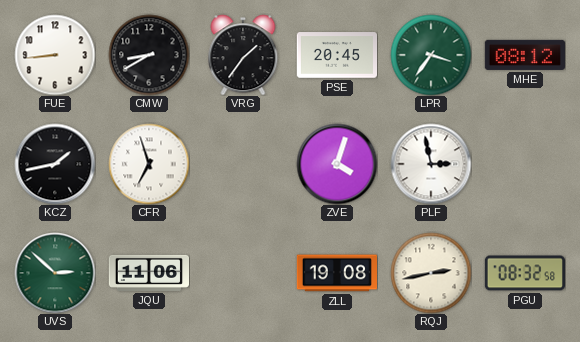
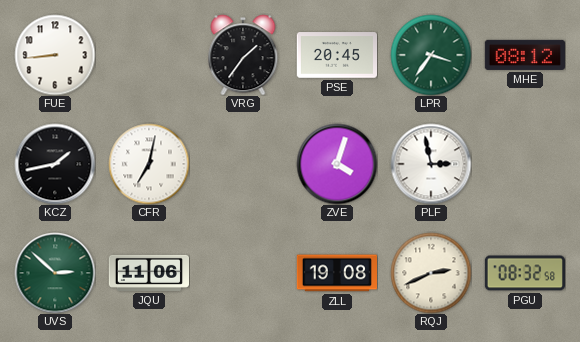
CMW: 8:40 -> none
CFR: 6:57 -> 7:02
RQJ: 2:43 -> 2:41
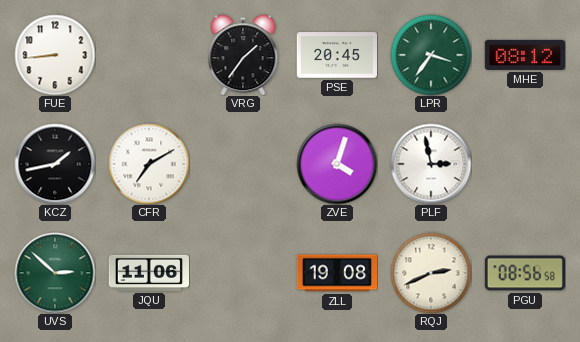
CFR: 7:02 -> 7:10
PGU: 08:32 -> 08:56
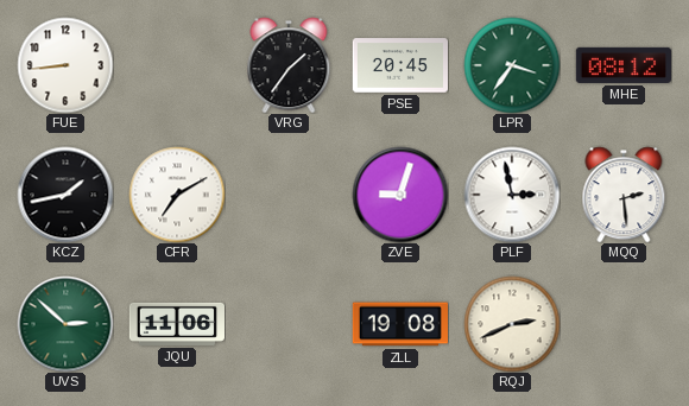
ZVE: 4:03 -> 9:03
MQQ: none -> 2:29
PGU: 08:56 -> none
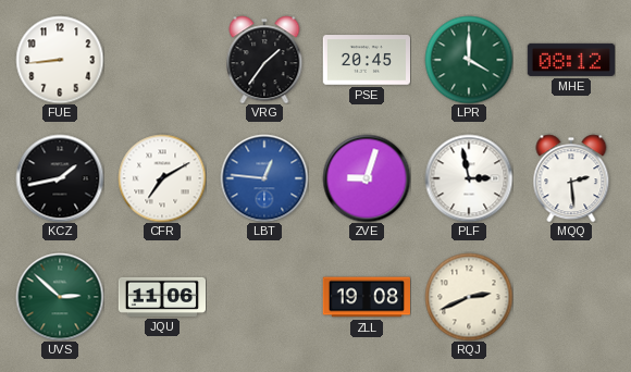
LPR: 3:36 -> 4:00
LBT: none -> 12:46
